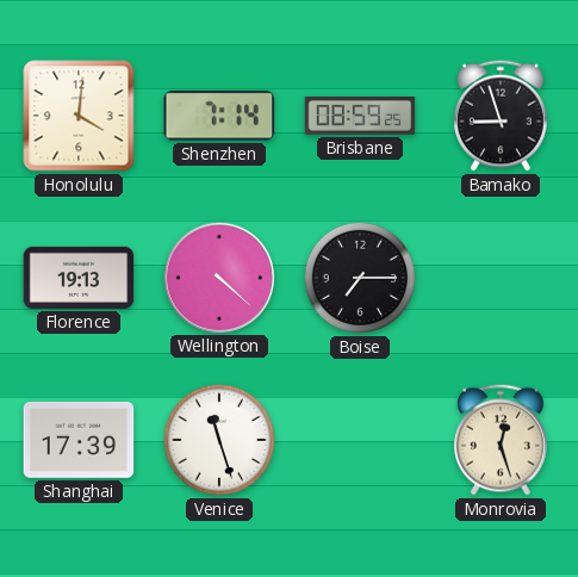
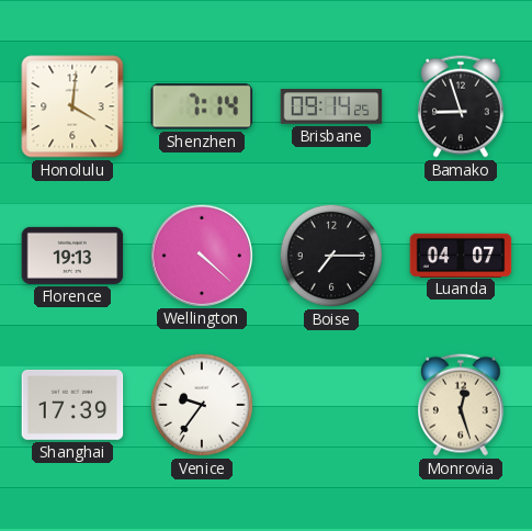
Brisbane: 08:59 -> 09:14
Luanda: none -> 04:07
Venice: 11:27 -> 9:36
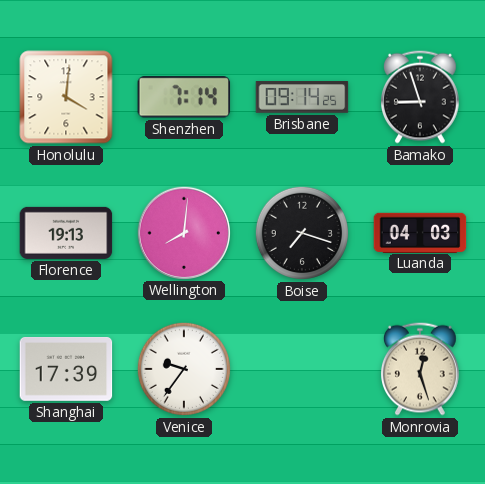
Wellington: 4:22 -> 8:01
Boise: 7:15 -> 7:18
Luanda: 04:07 -> 04:03
